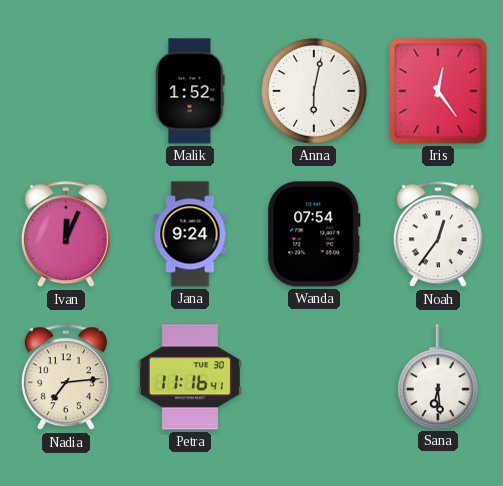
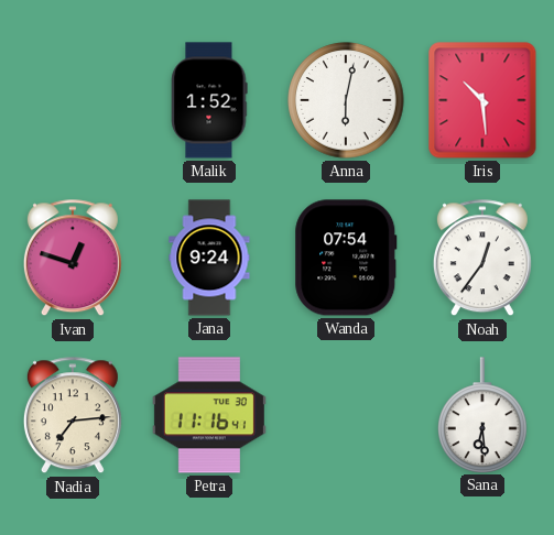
Iris: 12:24 -> 10:29
Ivan: 12:04 -> 12:48
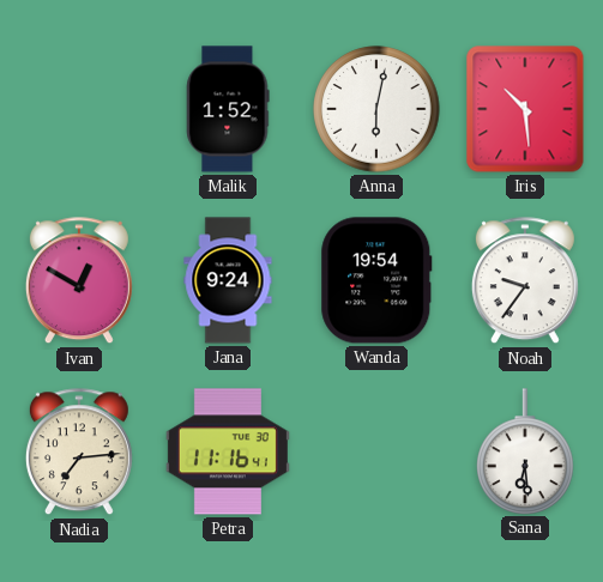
Ivan: 12:48 -> 12:50
Wanda: 07:54 -> 19:54
Noah: 12:36 -> 9:36
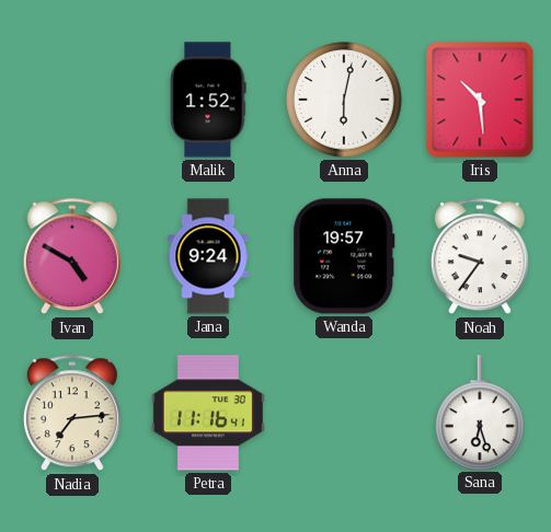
Ivan: 12:50 -> 4:50
Wanda: 19:54 -> 19:57
Sana: 6:29 -> 6:27
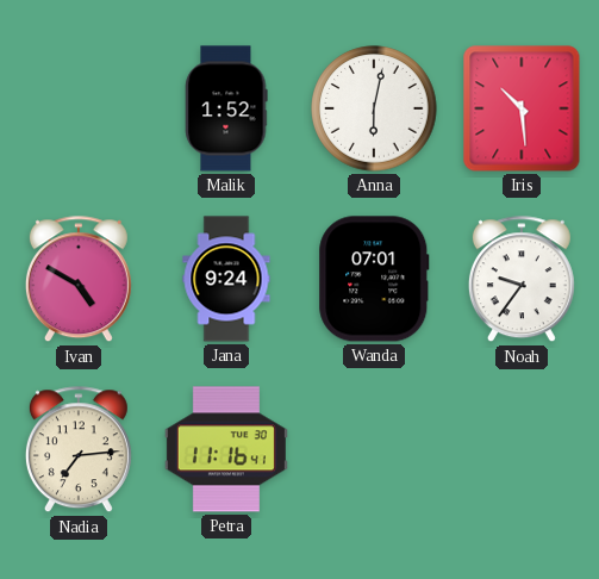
Wanda: 19:57 -> 07:01
Sana: 6:27 -> none
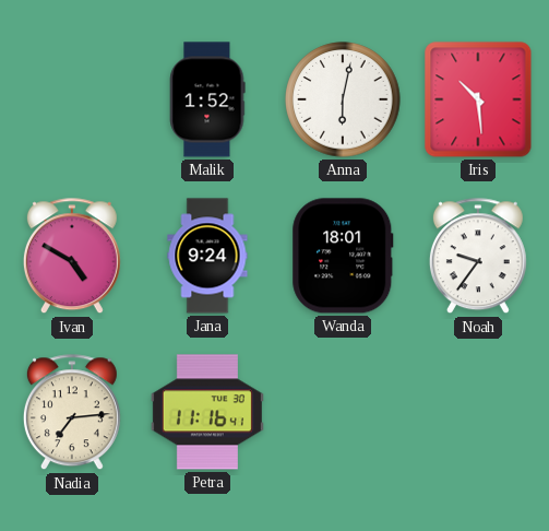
Wanda: 07:01 -> 18:01
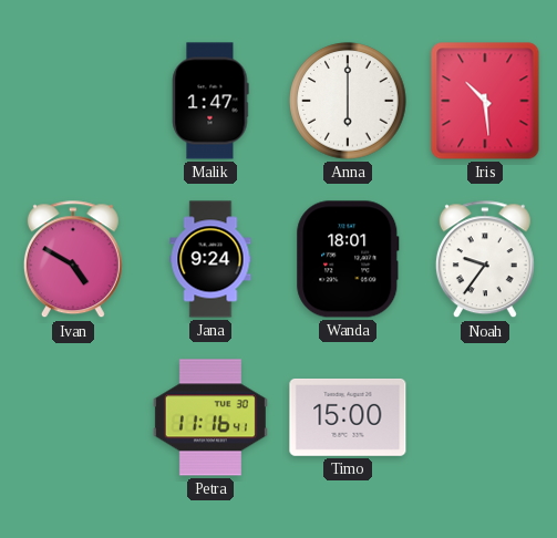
Malik: 1:52 -> 1:47
Anna: 6:02 -> 6:00
Nadia: 7:14 -> none
Timo: none -> 15:00
